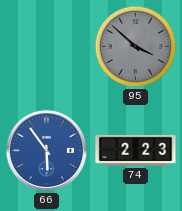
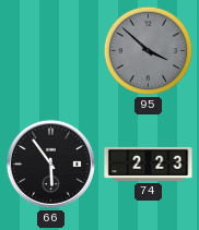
66 dial: blue -> black
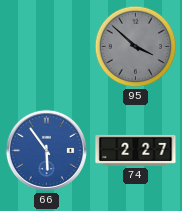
66 dial: black -> blue
74: 2:23 -> 2:27
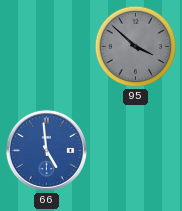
66: 5:54 -> 4:59
74: 2:27 -> none
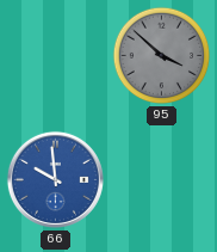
66: 4:59 -> 9:59
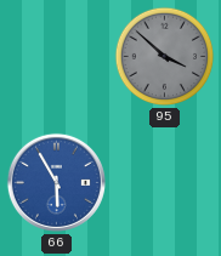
66: 9:59 -> 5:55
